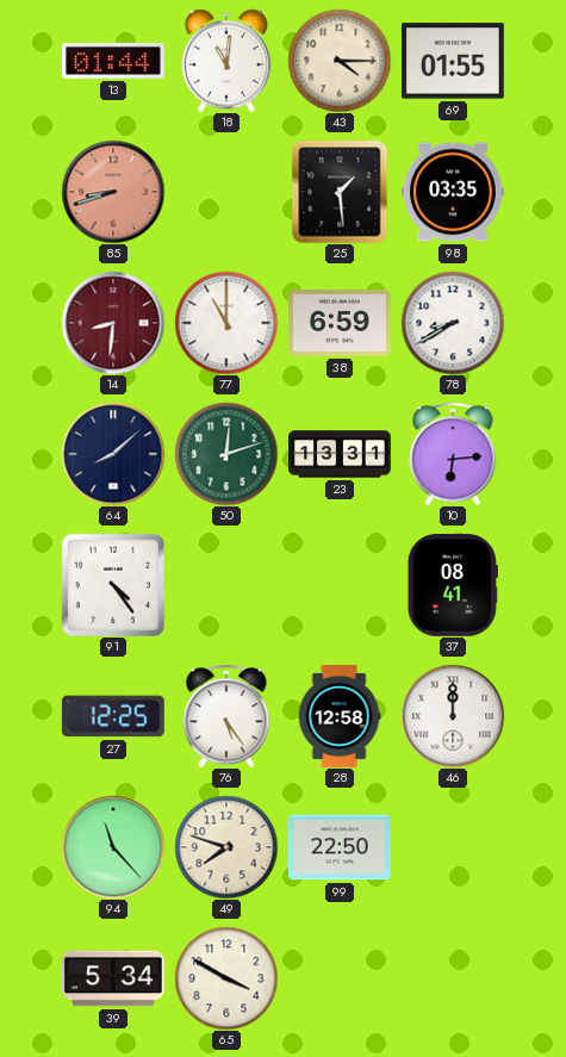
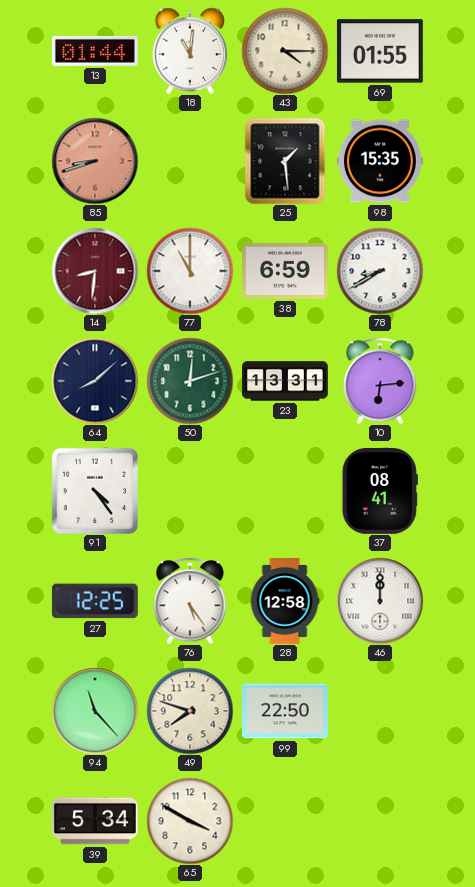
98: 03:35 -> 15:35
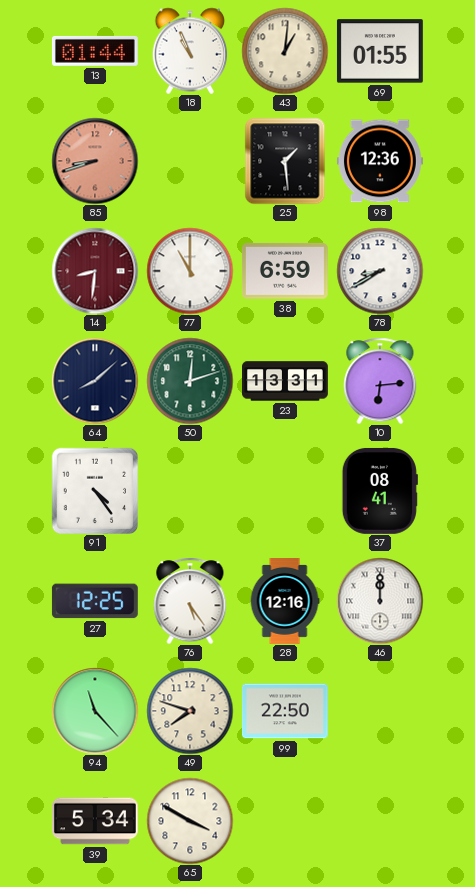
18: 11:01 -> 10:56
43: 4:15 -> 1:01
98: 15:35 -> 12:36
28: 12:58 -> 12:16
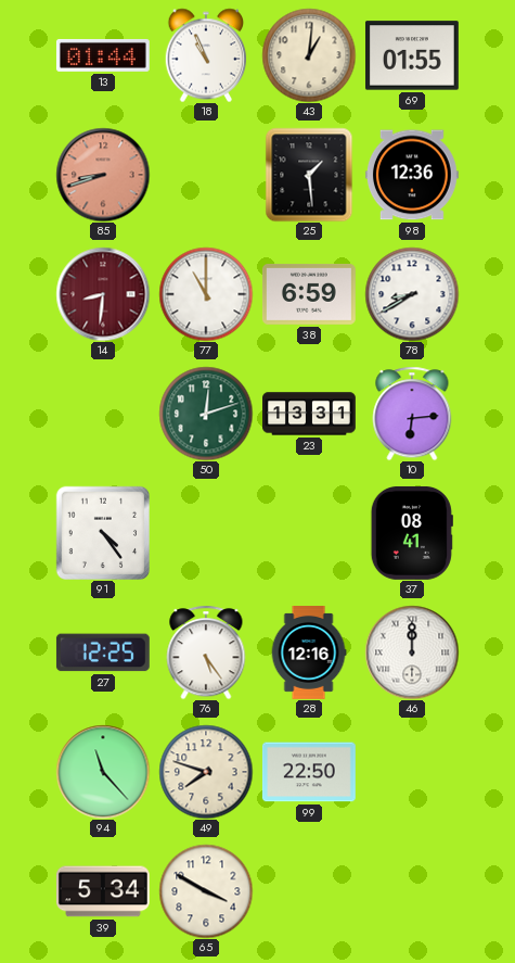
64: 8:08 -> none
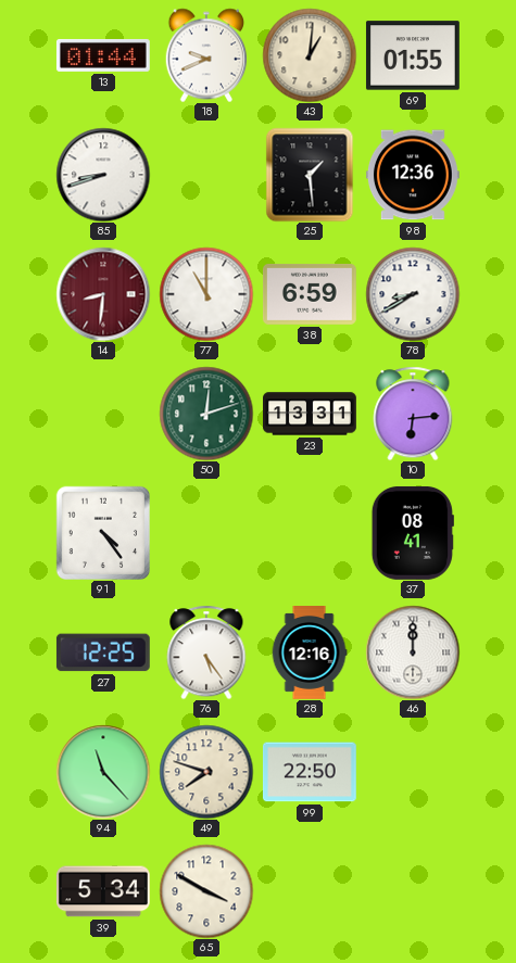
18: 10:56 -> 9:41
85 dial: salmon -> white
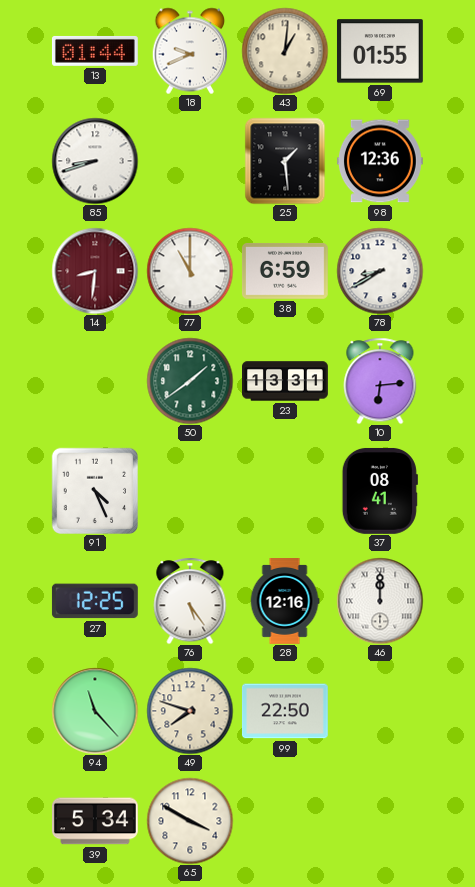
50: 12:12 -> 1:39
91: 4:24 -> 4:26
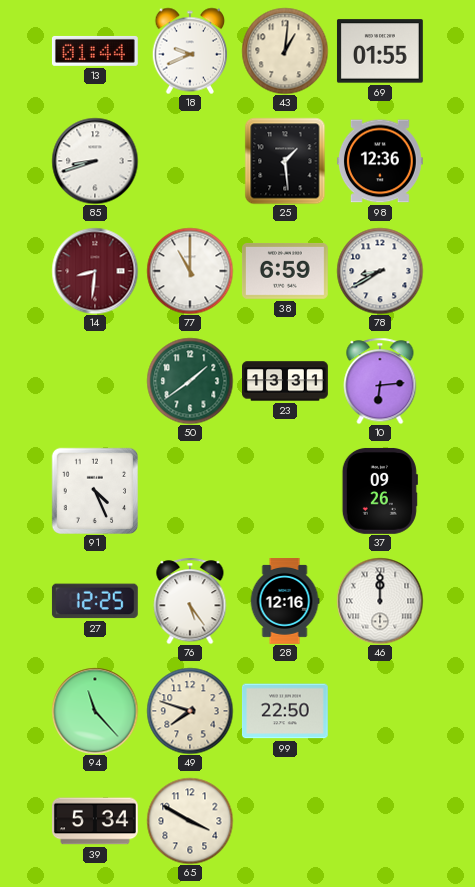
37: 08:41 -> 09:26
